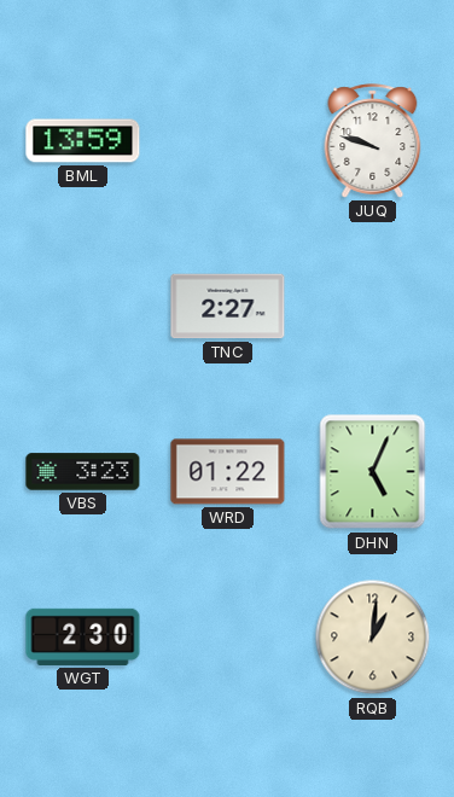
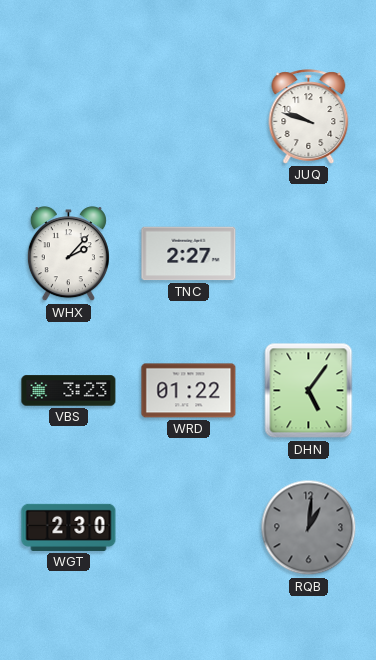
BML: 13:59 -> none
WHX: none -> 2:07
DHN: 5:04 -> 5:06
RQB dial: cream -> grey
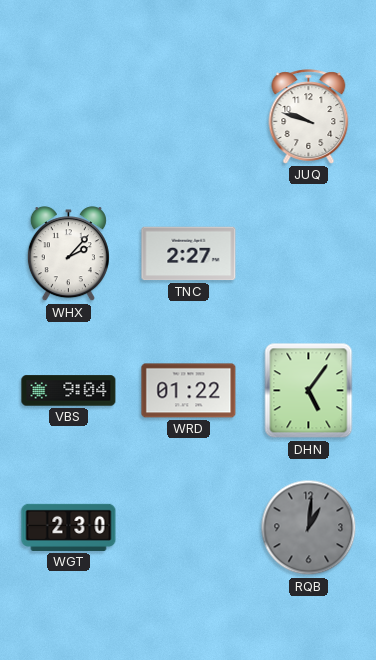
VBS: 3:23 -> 9:04
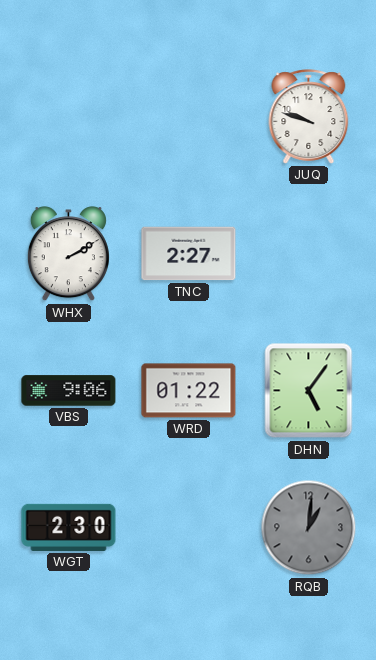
WHX: 2:07 -> 2:10
VBS: 9:04 -> 9:06
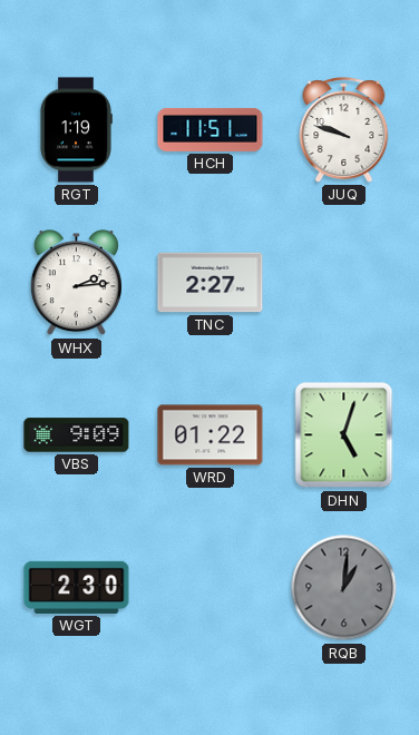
RGT: none -> 1:19
HCH: none -> 11:51
WHX: 2:10 -> 2:14
VBS: 9:06 -> 9:09
DHN: 5:06 -> 5:03
